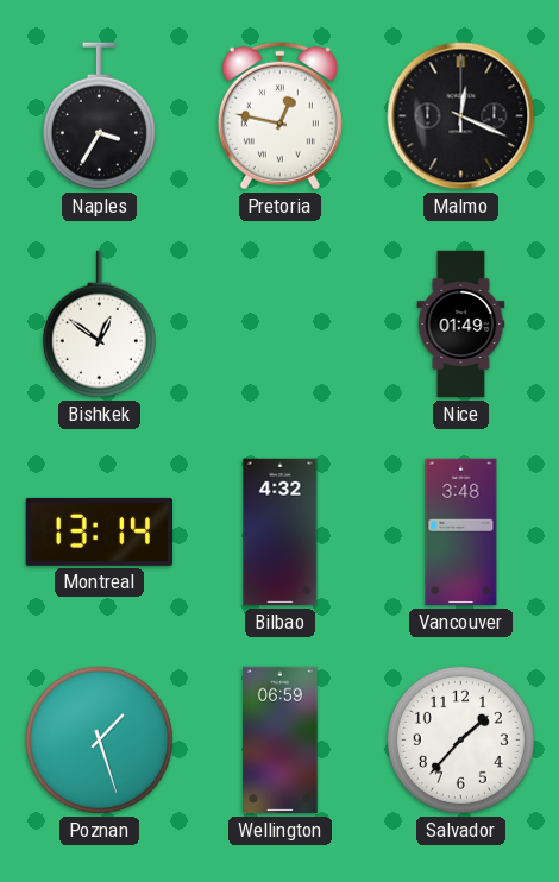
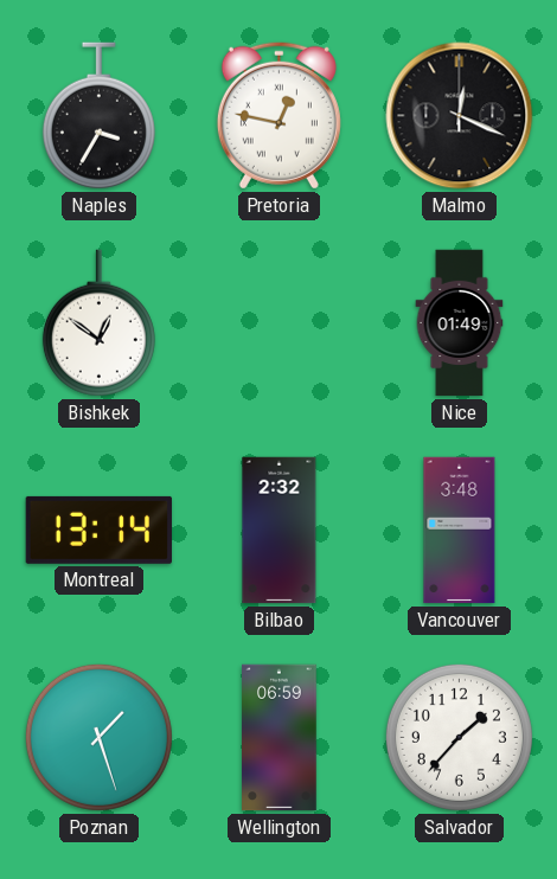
Bilbao: 4:32 -> 2:32
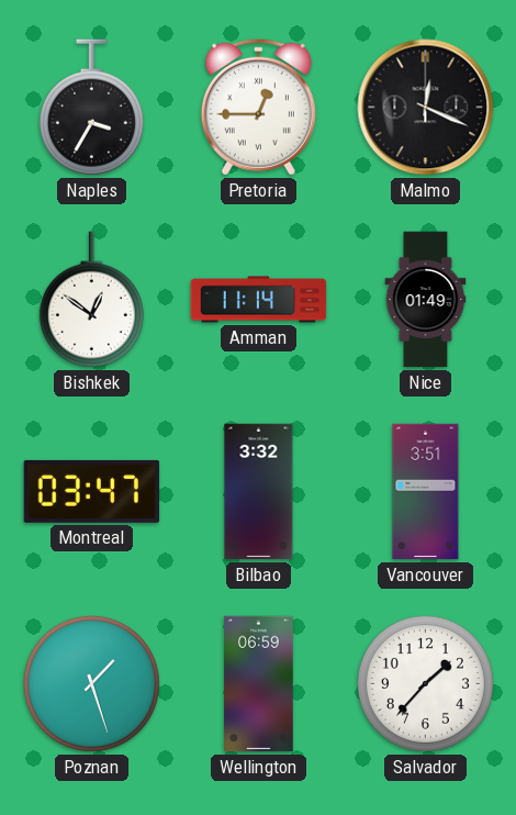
Pretoria: 12:47 -> 12:45
Amman: none -> 11:14
Montreal: 13:14 -> 03:47
Bilbao: 2:32 -> 3:32
Vancouver: 3:48 -> 3:51
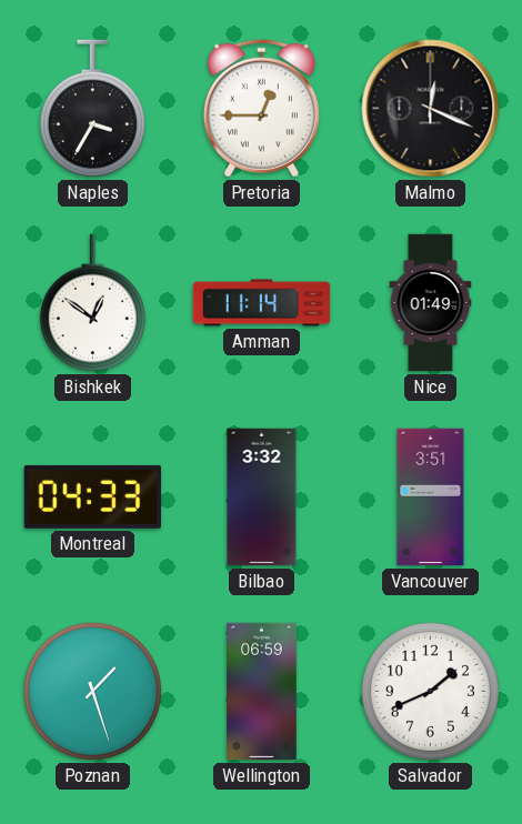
Montreal: 03:47 -> 04:33
Salvador: 1:37 -> 1:41
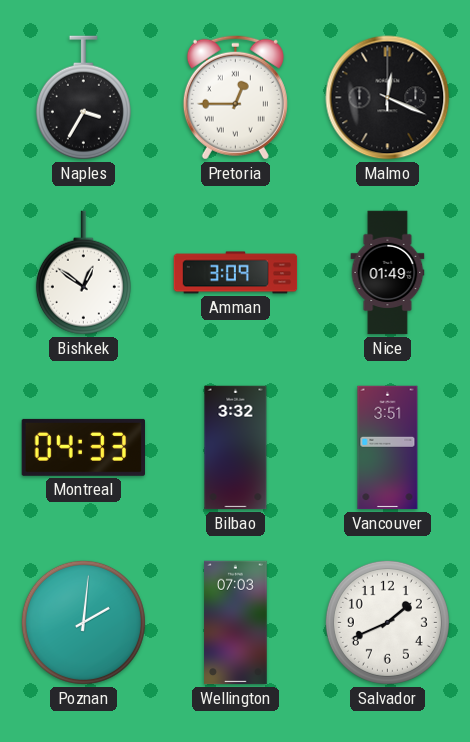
Amman: 11:14 -> 3:09
Poznan: 1:27 -> 2:01
Wellington: 06:59 -> 07:03
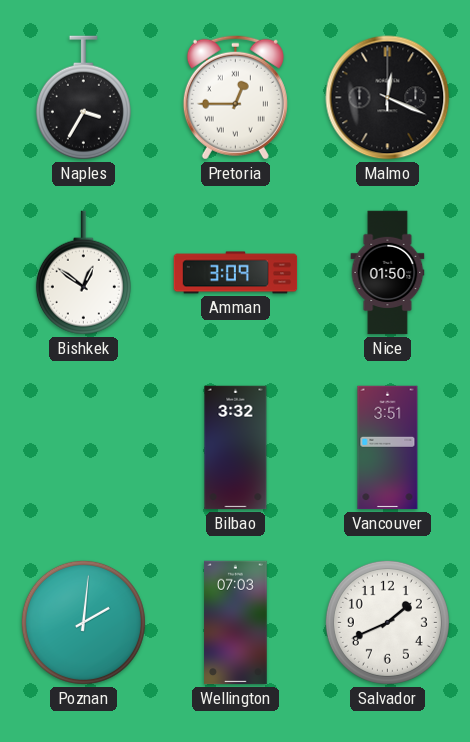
Nice: 01:49 -> 01:50
Montreal: 04:33 -> none
